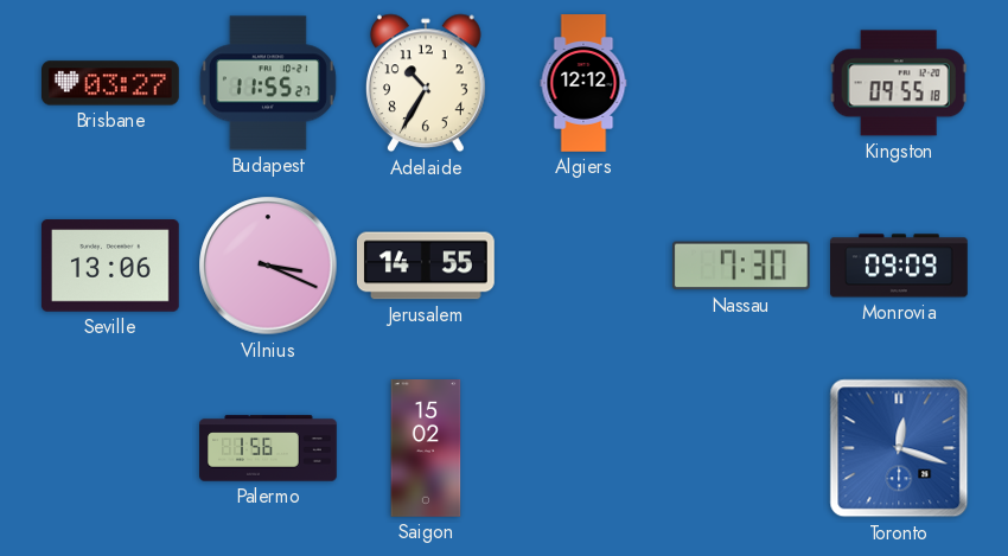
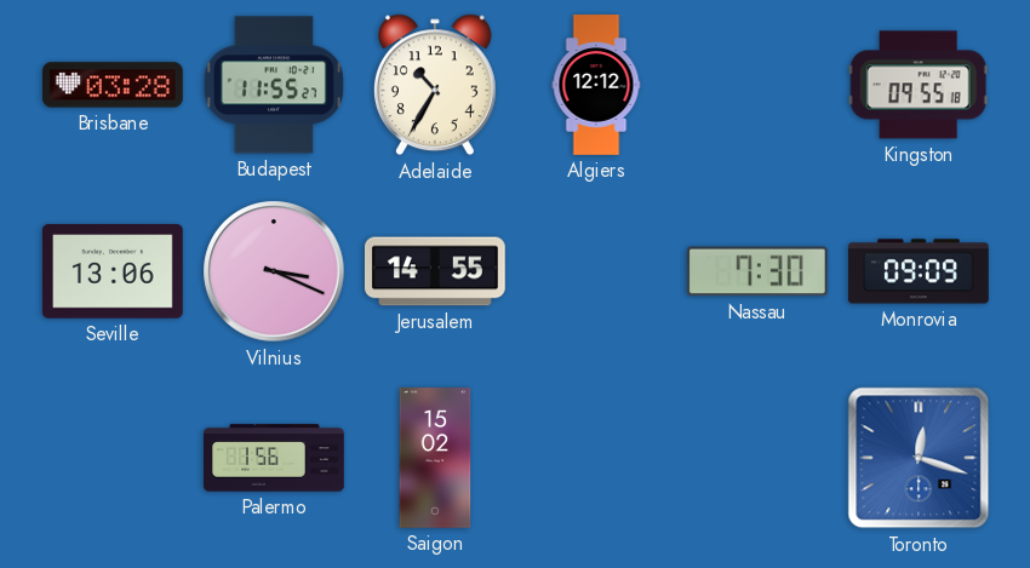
Brisbane: 03:27 -> 03:28
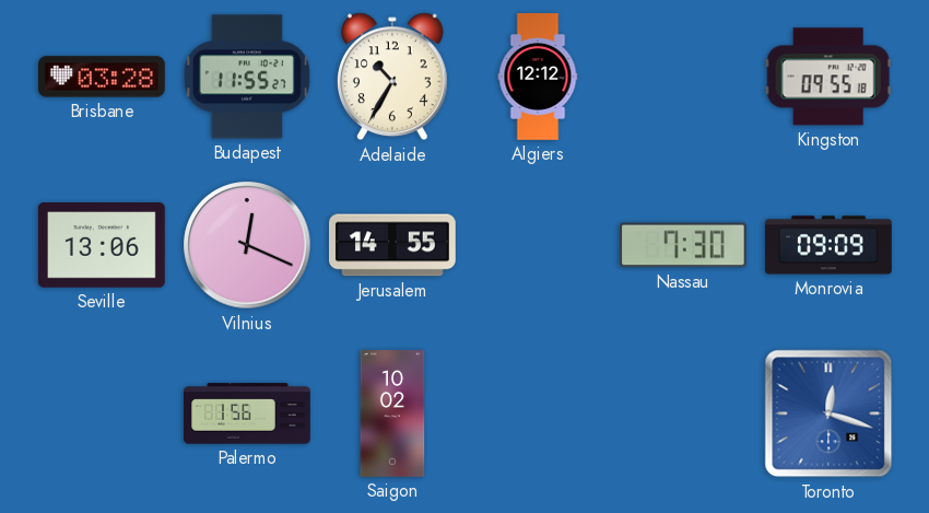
Vilnius: 3:19 -> 12:19
Saigon: 15:02 -> 10:02
